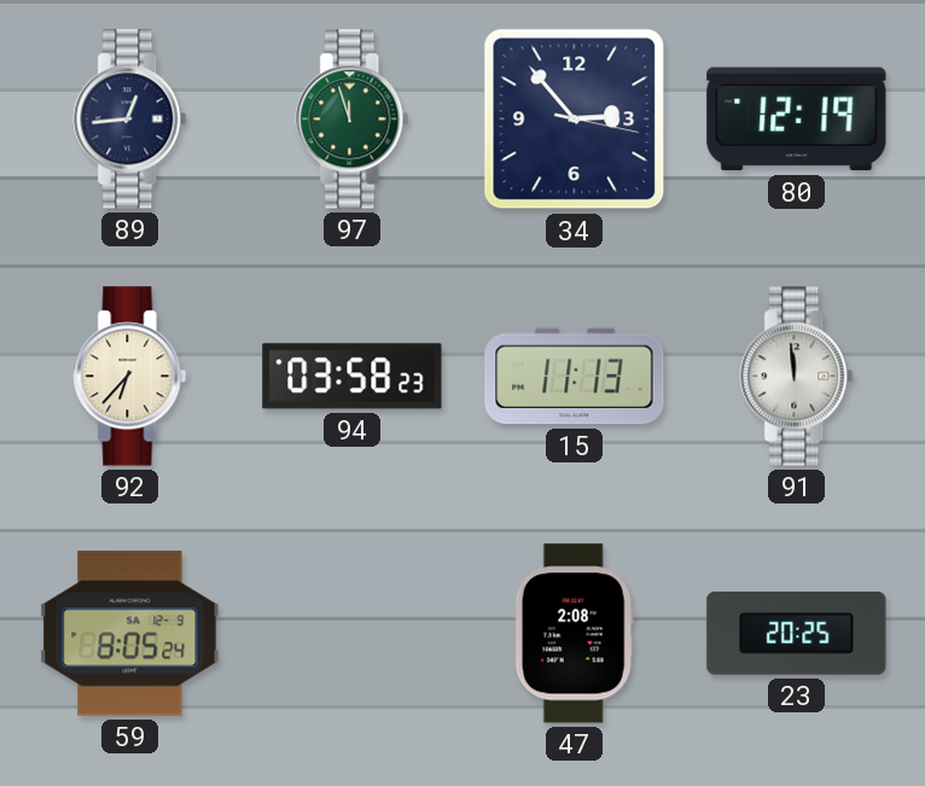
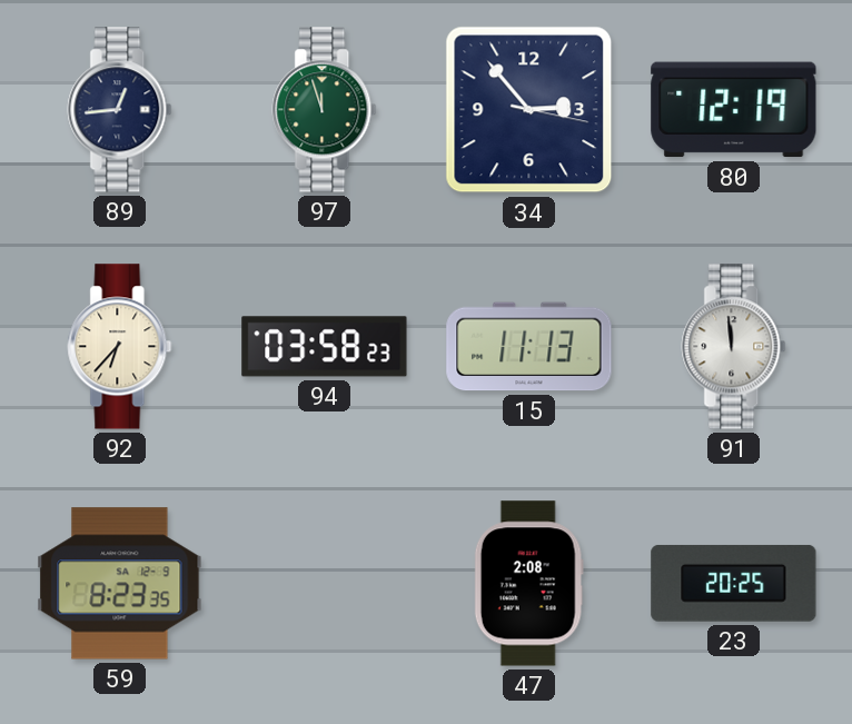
59: 8:05 -> 8:23
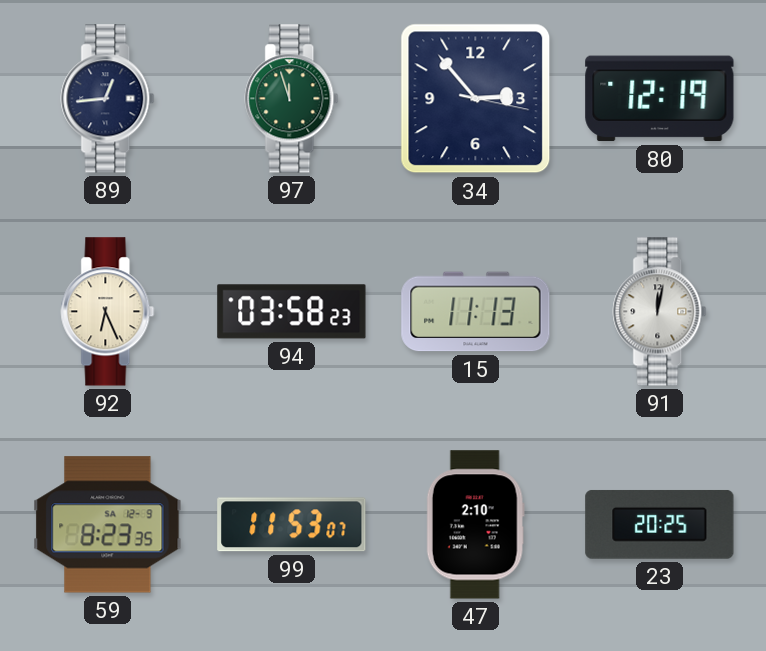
92: 6:37 -> 6:26
91: 11:59 -> 12:02
99: none -> 11:53
47: 2:08 -> 2:10
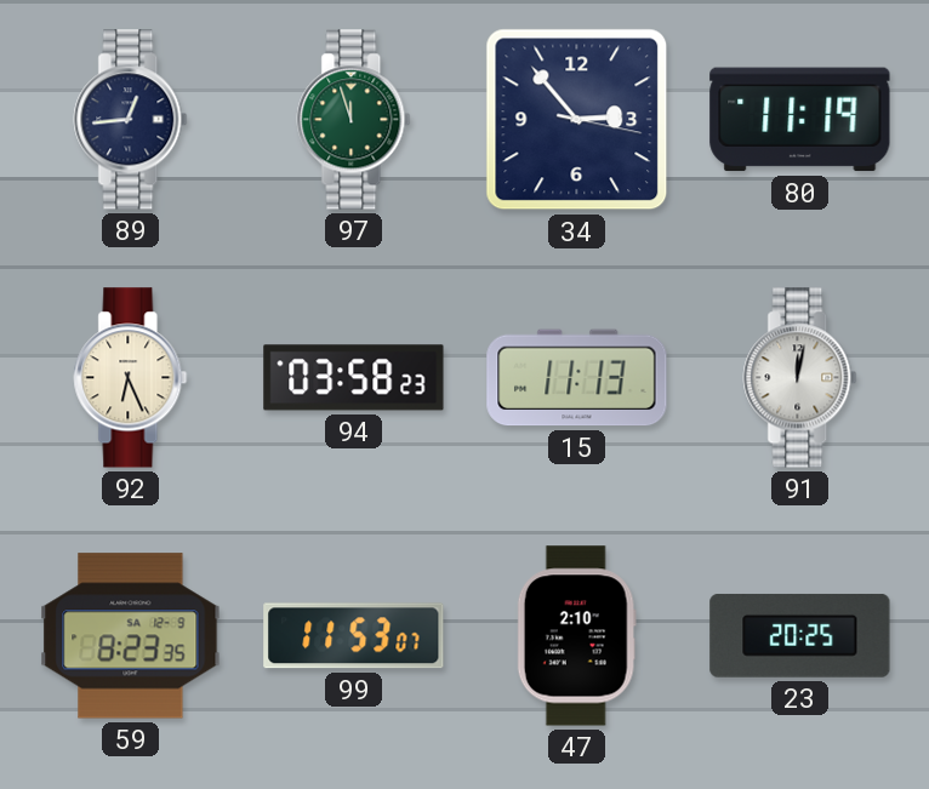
80: 12:19 -> 11:19
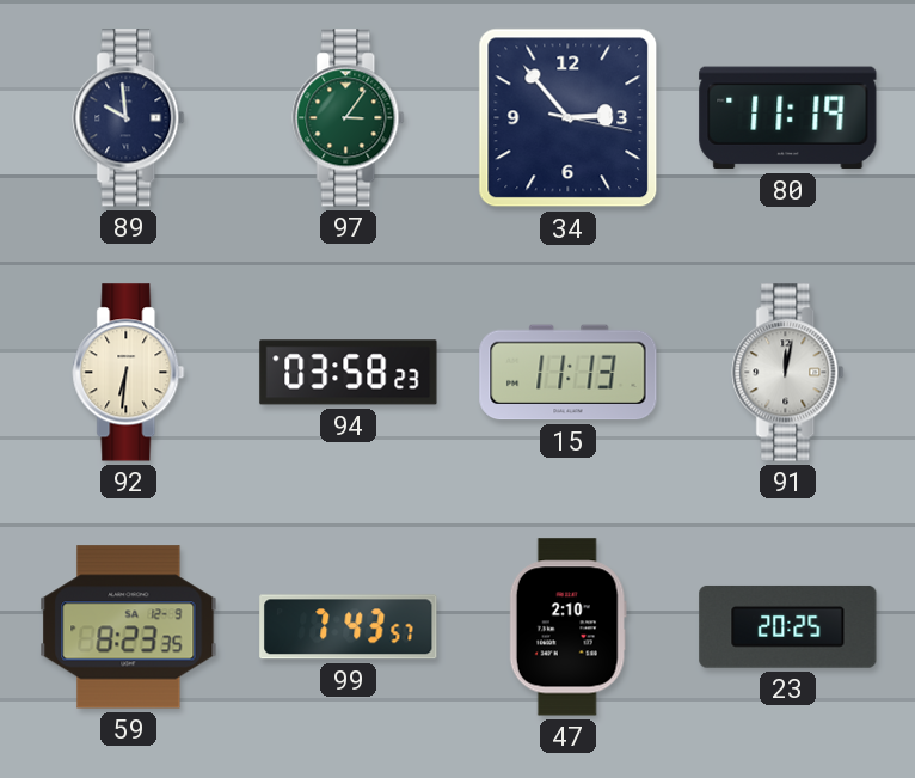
89: 12:44 -> 9:59
97: 11:57 -> 3:06
92: 6:26 -> 6:31
99: 11:53 -> 7:43
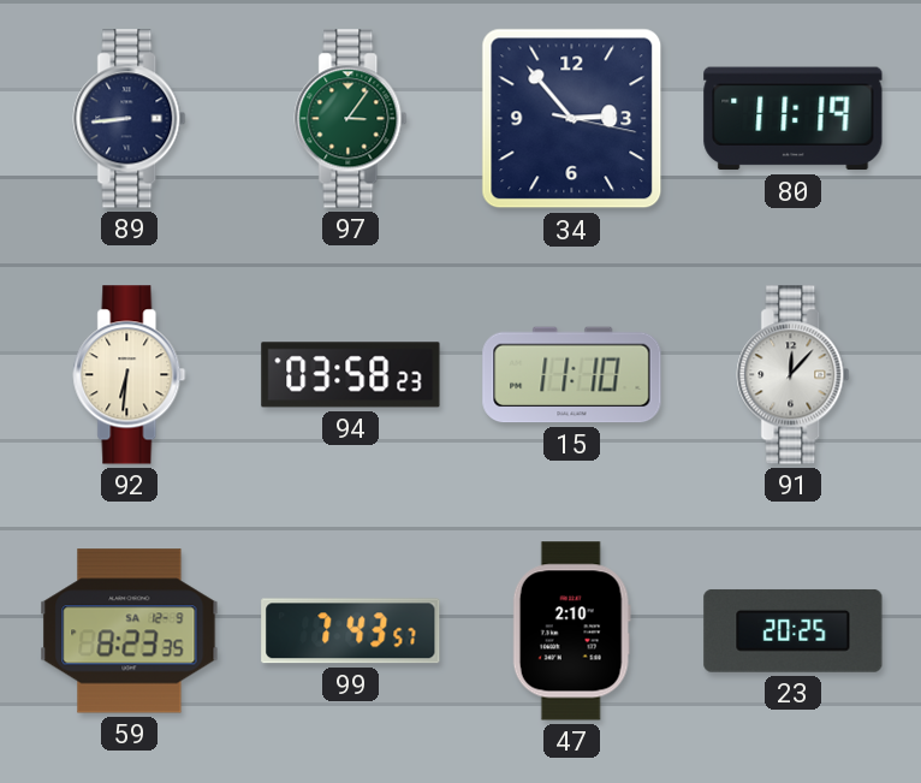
89: 9:59 -> 8:44
15: 11:13 -> 11:10
91: 12:02 -> 12:07
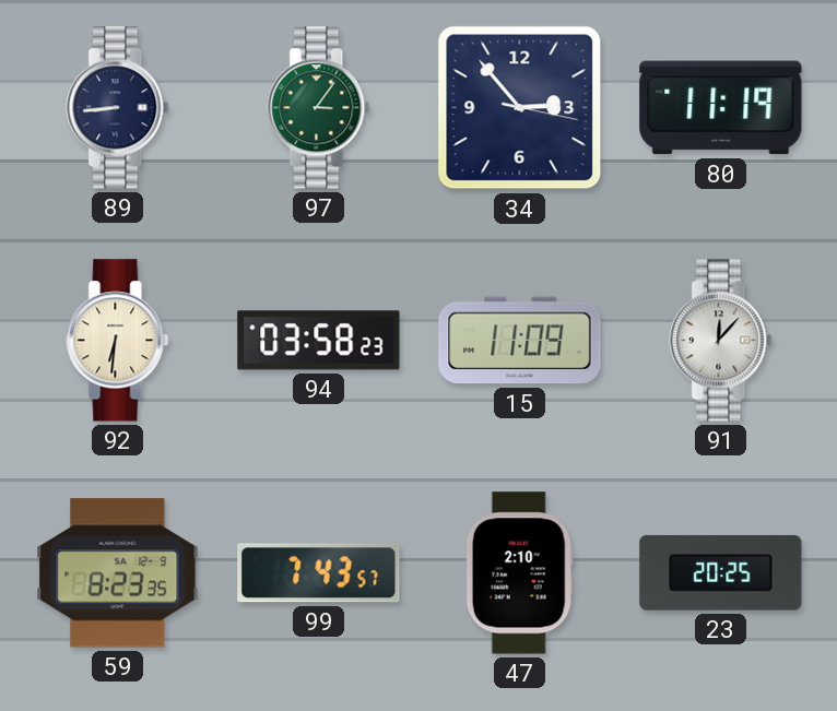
15: 11:10 -> 11:09
